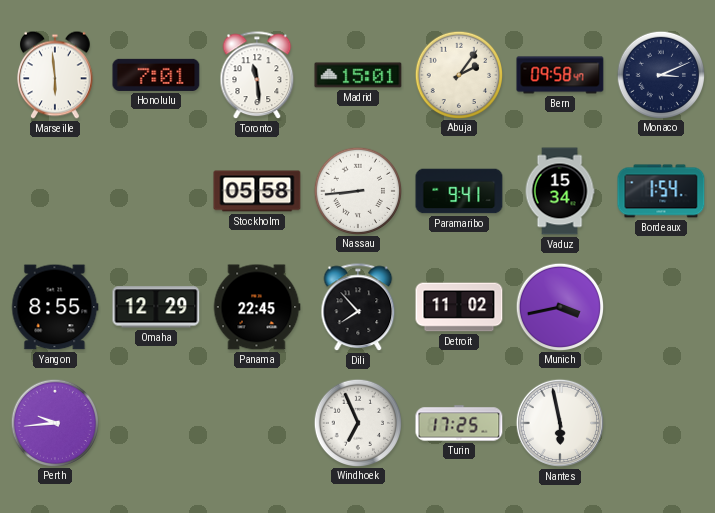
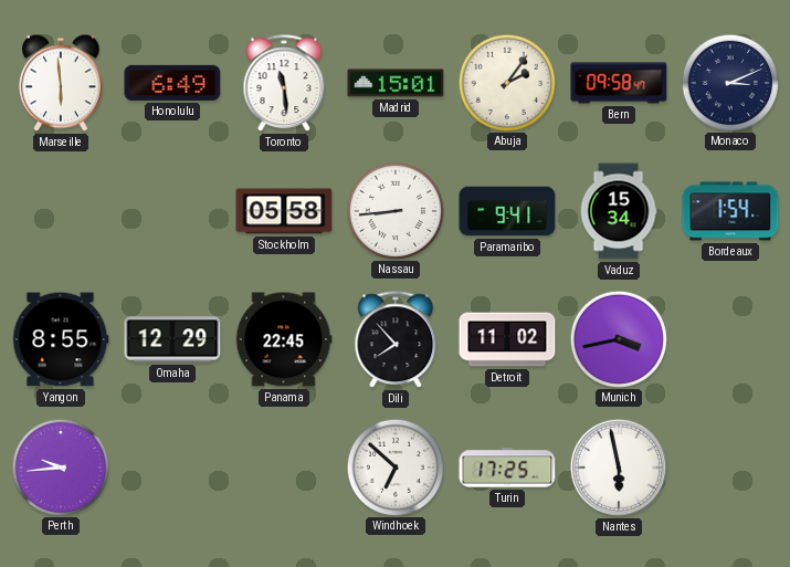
Honolulu: 7:01 -> 6:49
Windhoek: 6:56 -> 6:52
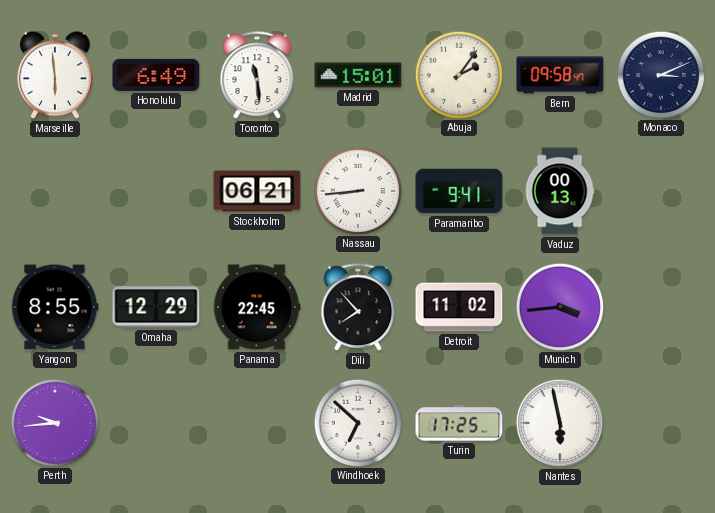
Stockholm: 05:58 -> 06:21
Vaduz: 15:34 -> 00:13
Bordeaux: 1:54 -> none
Munich: 3:43 -> 3:44
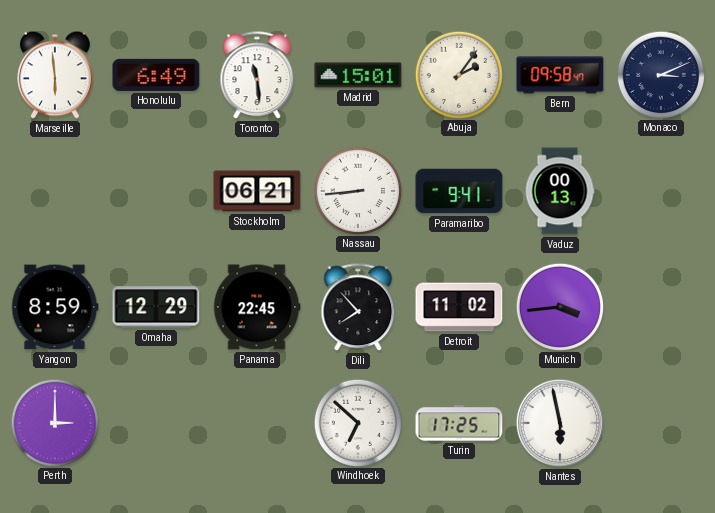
Yangon: 8:55 -> 8:59
Perth: 9:44 -> 3:00
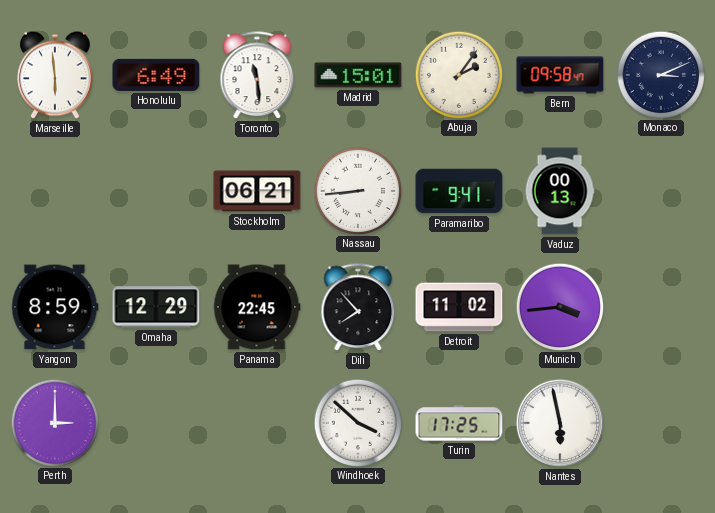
Windhoek: 6:52 -> 3:52
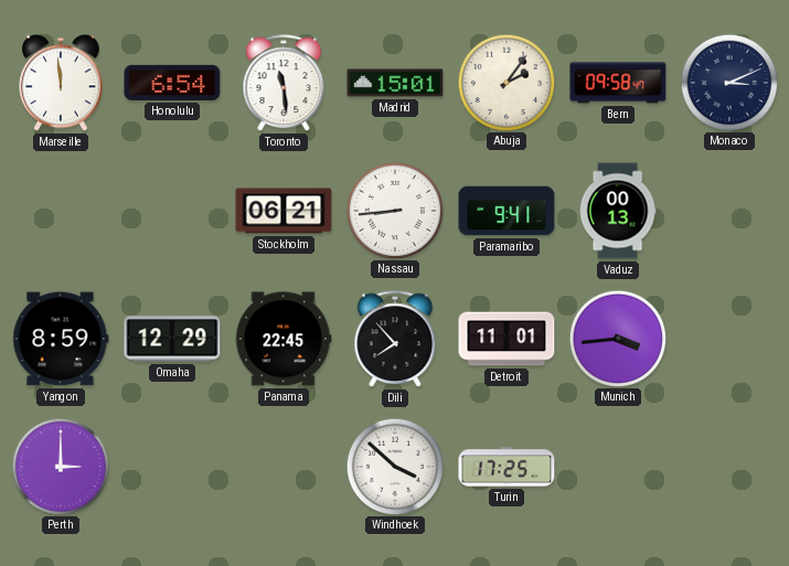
Marseille: 5:59 -> 11:59
Honolulu: 6:49 -> 6:54
Detroit: 11:02 -> 11:01
Nantes: 5:58 -> none
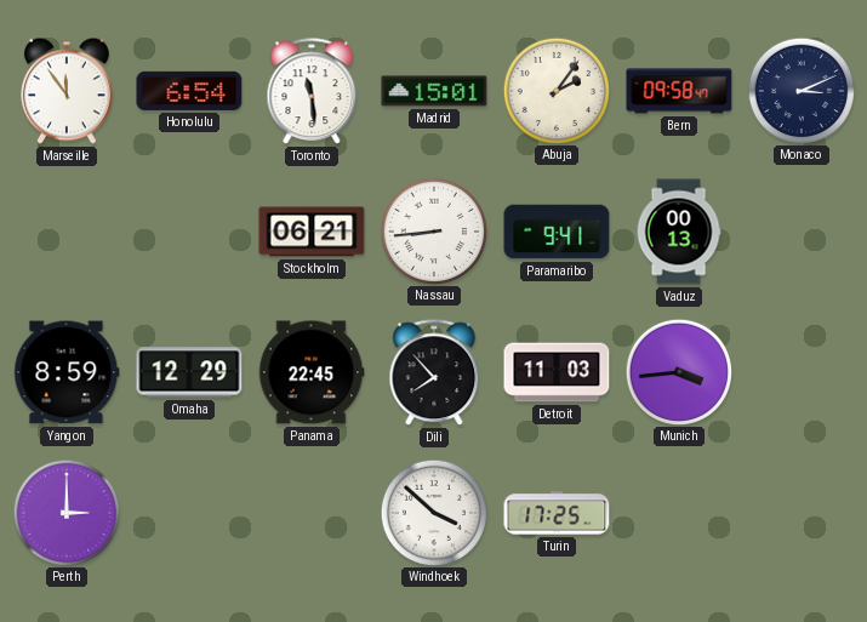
Marseille: 11:59 -> 11:54
Detroit: 11:01 -> 11:03
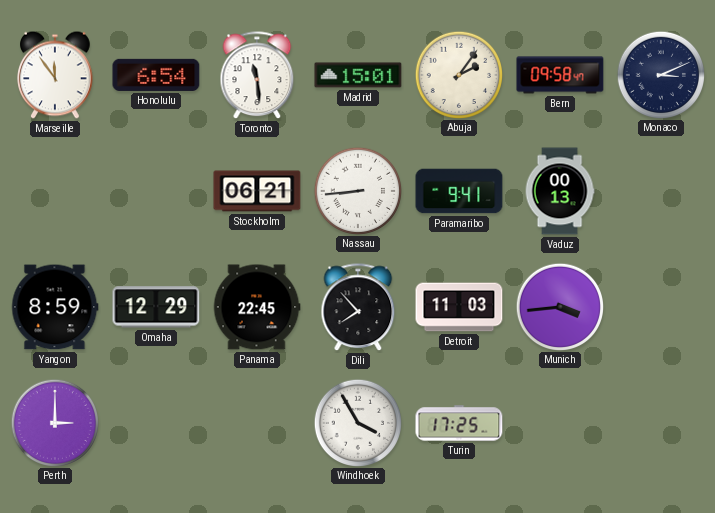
Windhoek: 3:52 -> 3:55
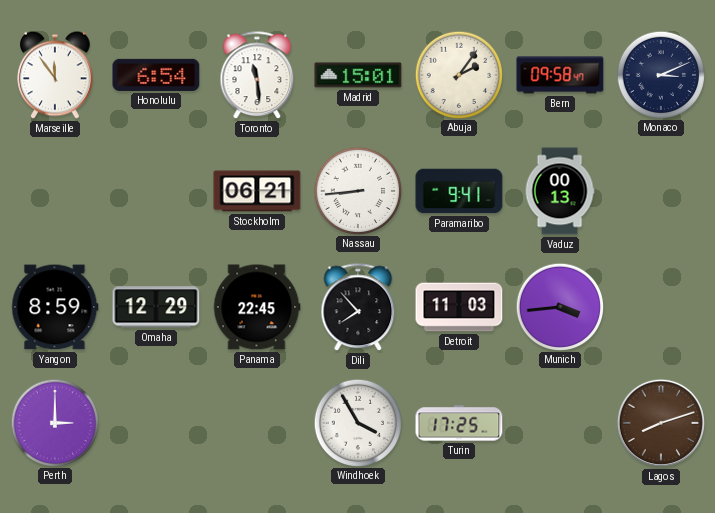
Lagos: none -> 8:12
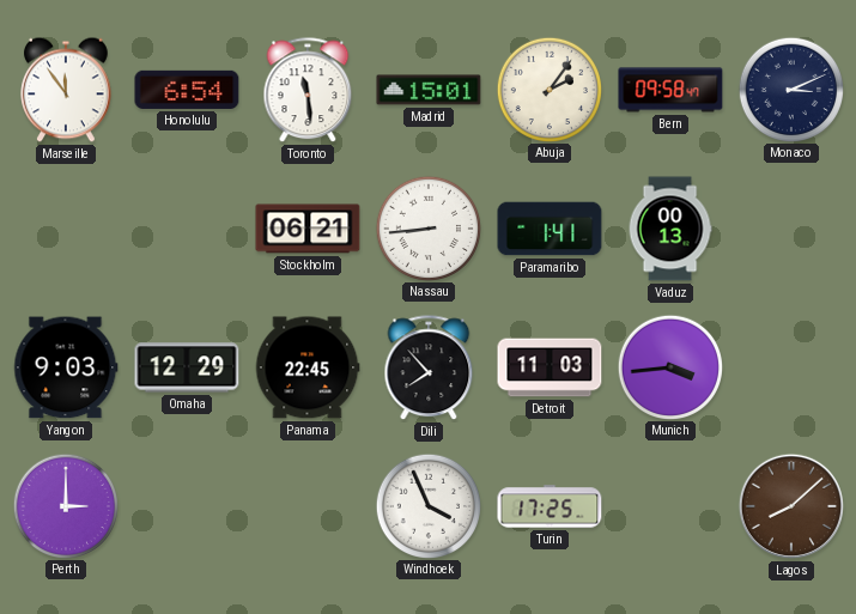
Paramaribo: 9:41 -> 1:41
Yangon: 8:59 -> 9:03
Windhoek: 3:55 -> 3:56
Lagos: 8:12 -> 8:08
